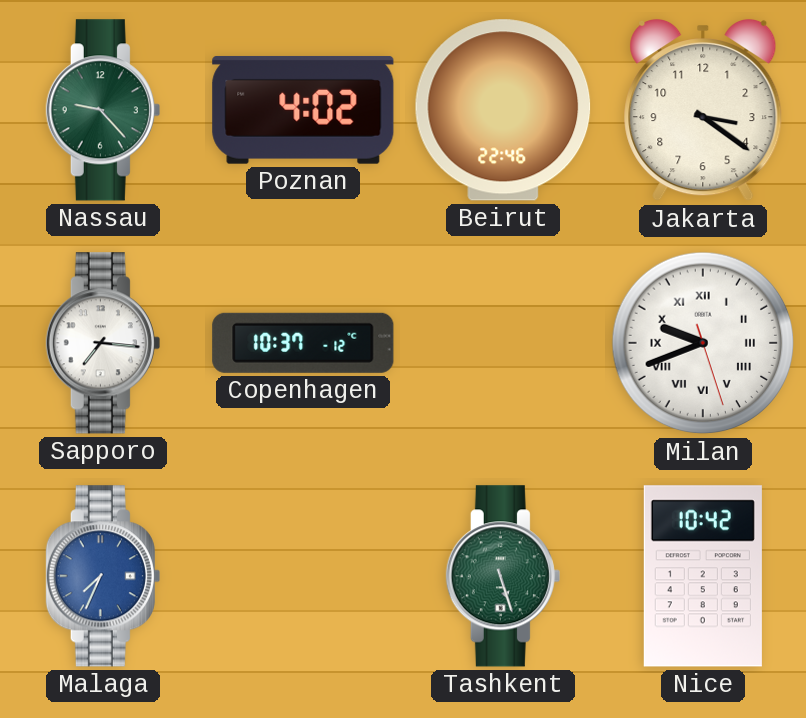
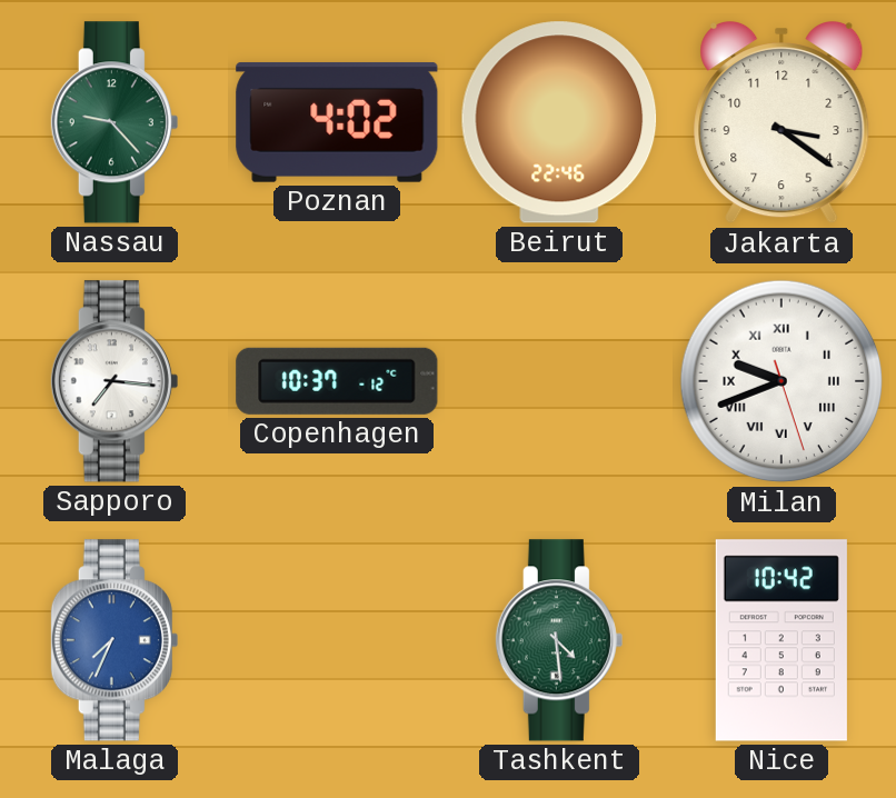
Tashkent: 5:27 -> 4:29
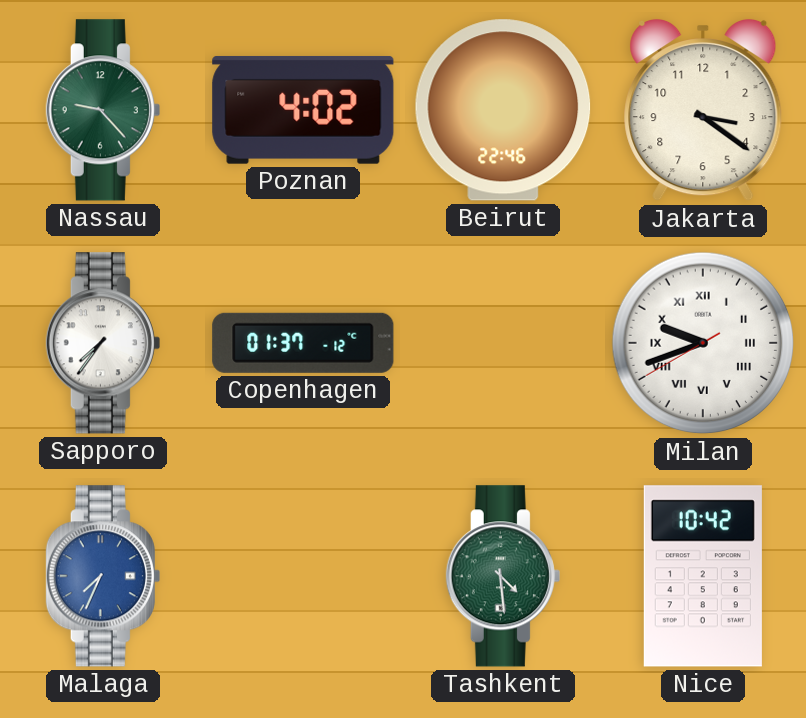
Sapporo: 7:16 -> 7:36
Copenhagen: 10:37 -> 01:37
Milan: 9:41:27 -> 9:41:40
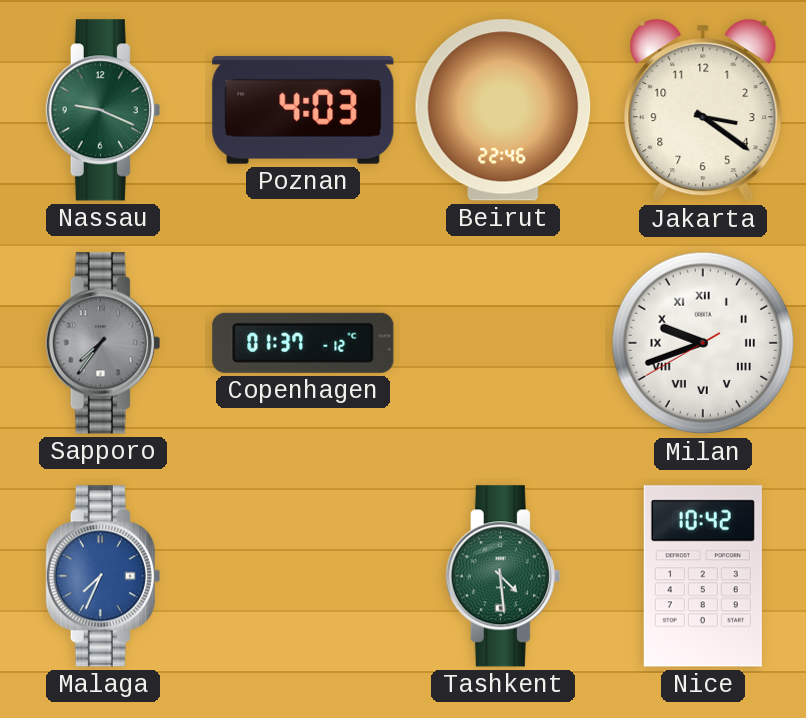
Nassau: 9:23 -> 9:19
Poznan: 4:02 -> 4:03
Sapporo dial: white -> grey
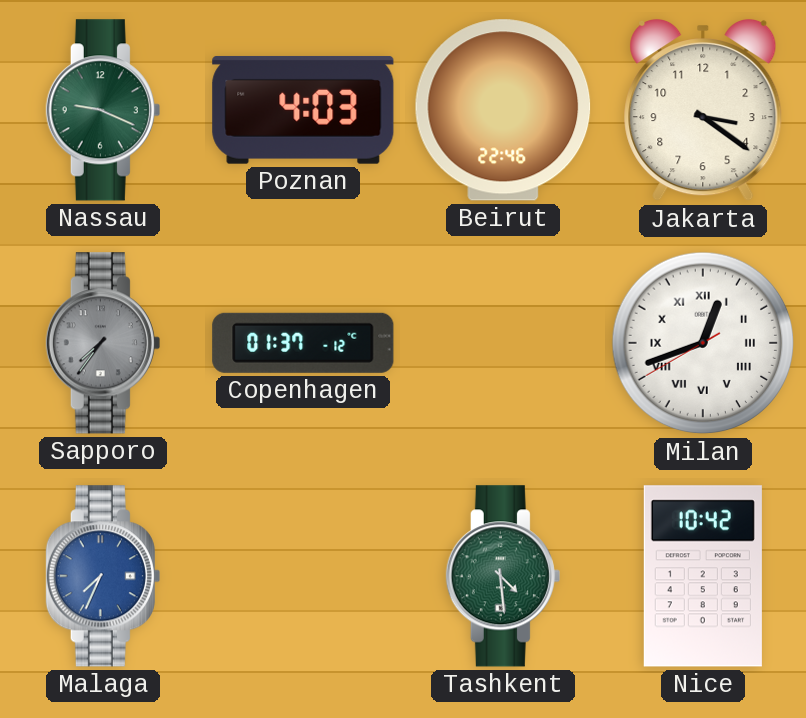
Milan: 9:41 -> 12:41
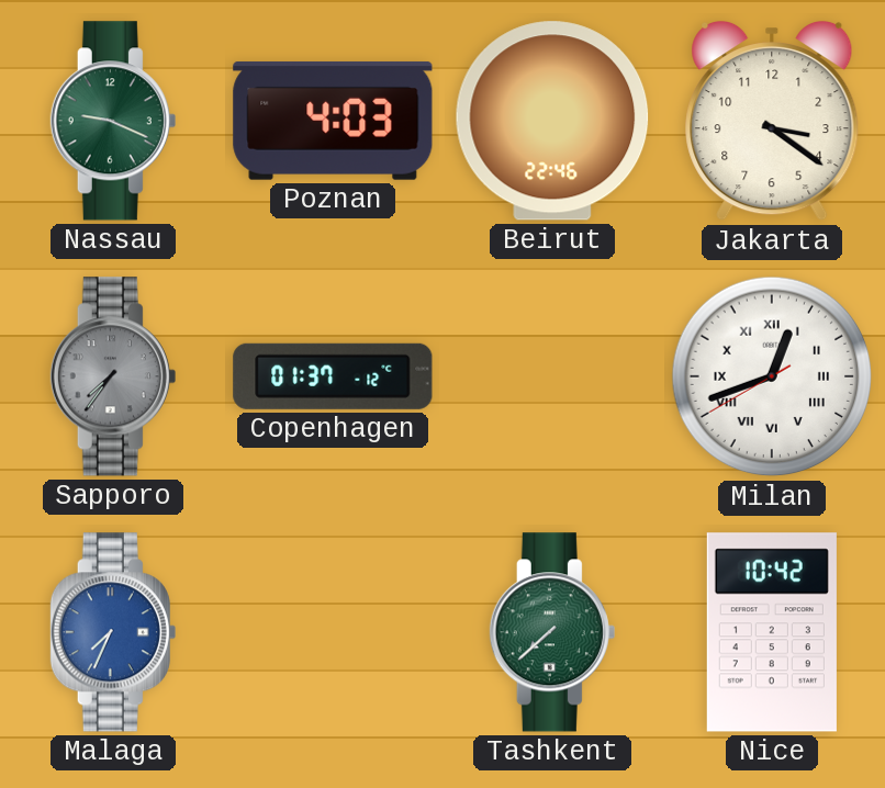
Tashkent: 4:29 -> 7:38
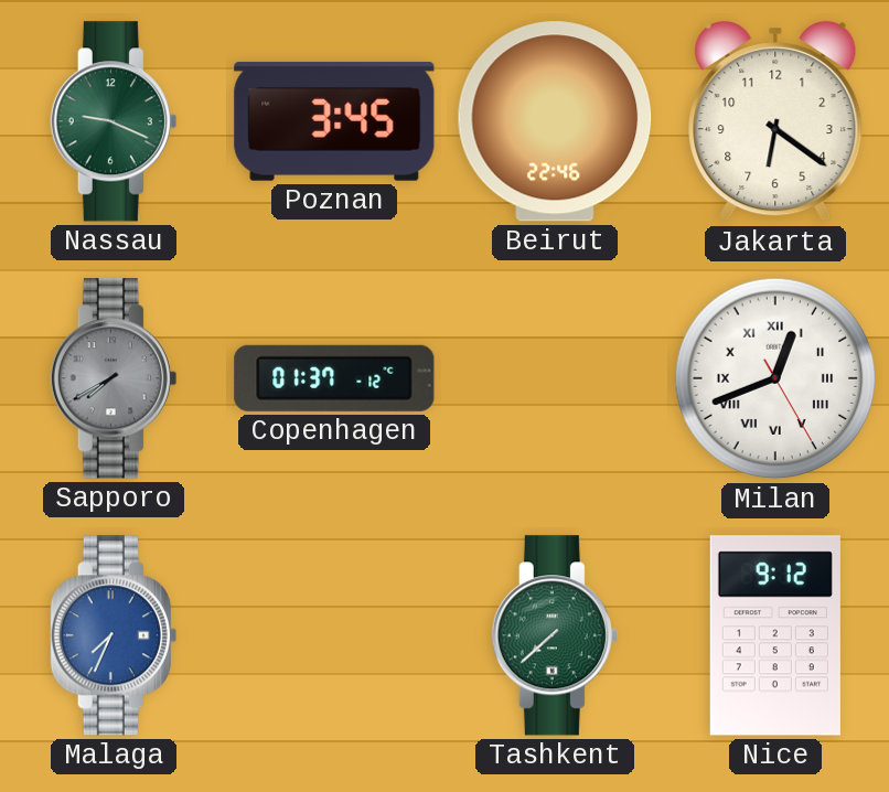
Poznan: 4:03 -> 3:45
Jakarta: 3:21 -> 6:21
Sapporo: 7:36 -> 7:40
Milan: 12:41:40 -> 12:41:25
Nice: 10:42 -> 9:12
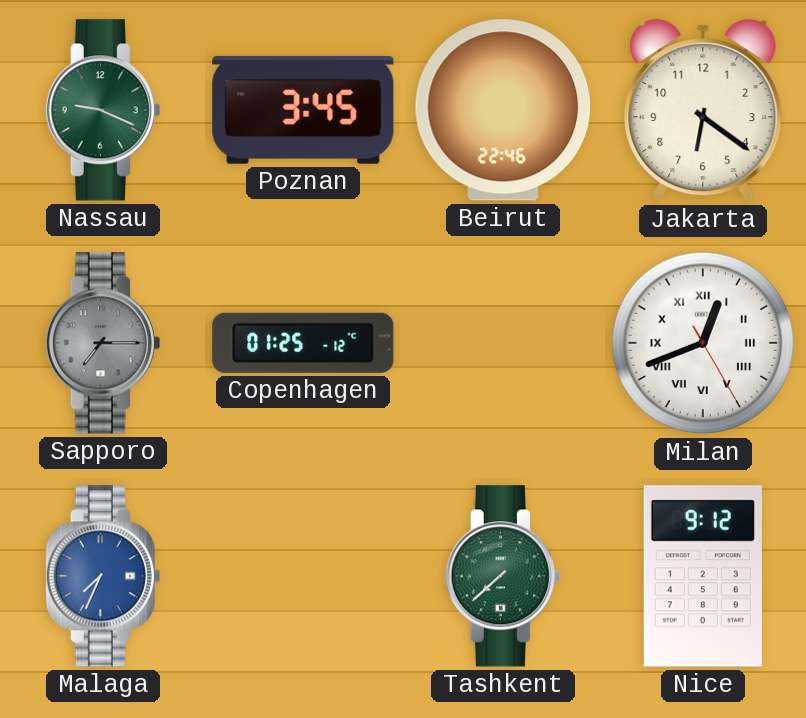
Sapporo: 7:40 -> 7:15
Copenhagen: 01:37 -> 01:25
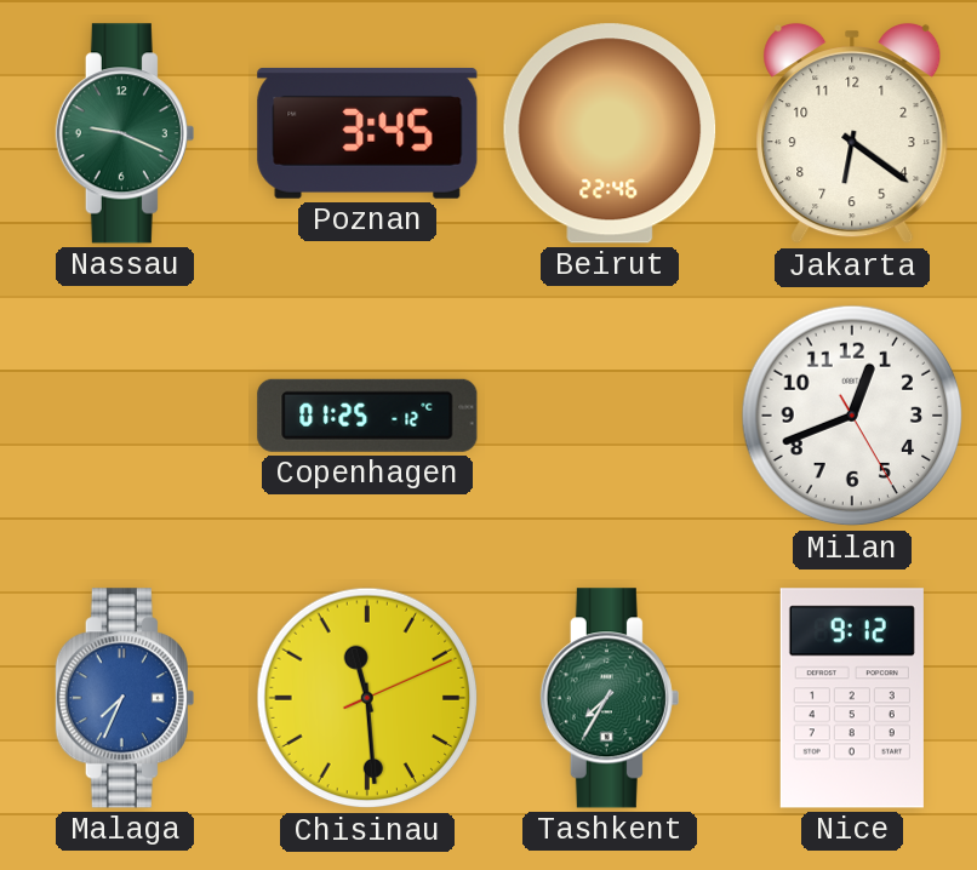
Sapporo: 7:15 -> none
Milan numerals: Roman -> Arabic
Chisinau: none -> 11:29
Tashkent: 7:38 -> 7:35
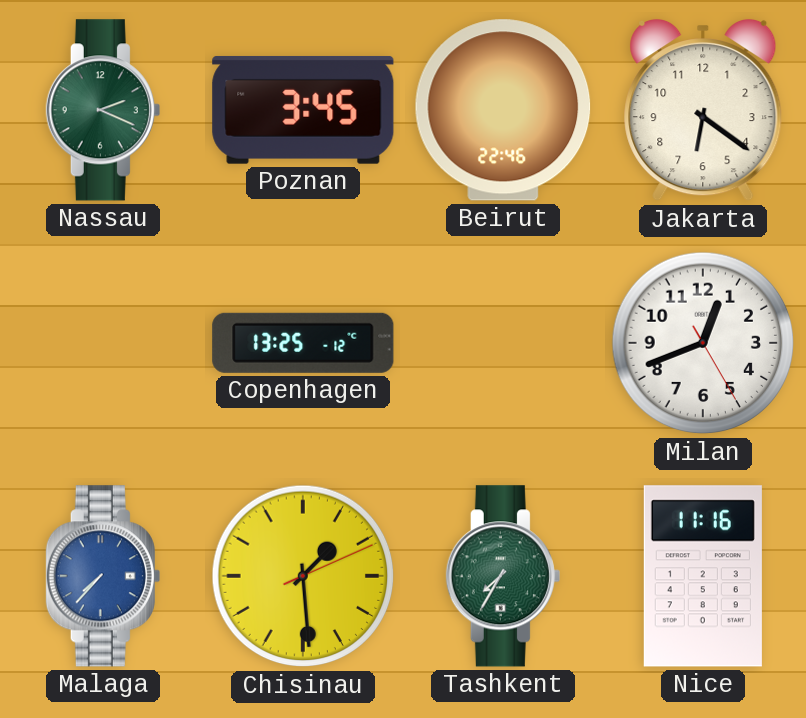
Nassau: 9:19 -> 2:19
Copenhagen: 01:25 -> 13:25
Malaga: 7:34 -> 7:37
Chisinau: 11:29 -> 1:29
Nice: 9:12 -> 11:16
